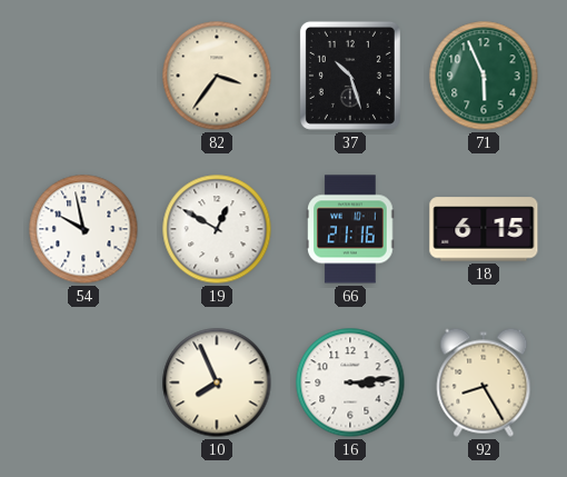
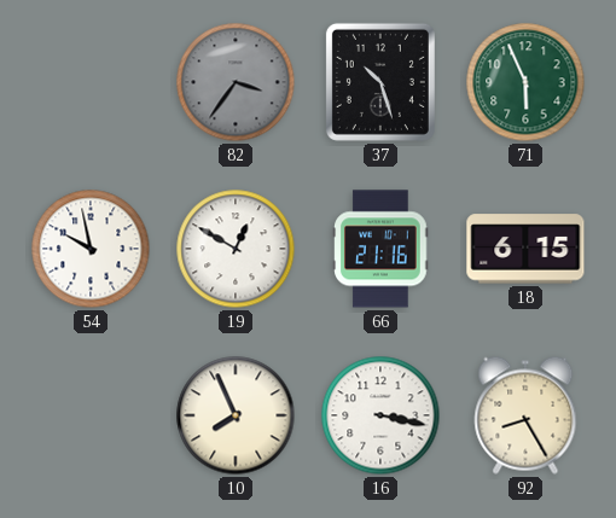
82 dial: cream -> grey
16: 3:14 -> 3:17
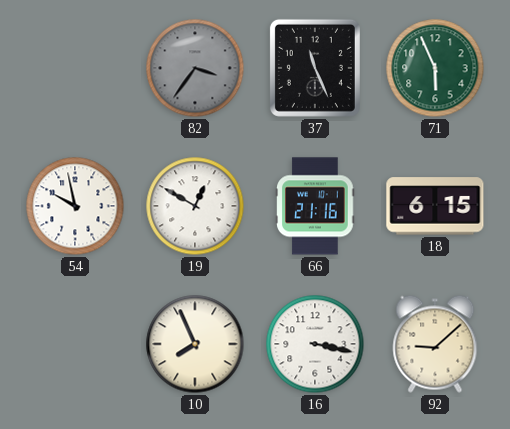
37: 10:27 -> 11:26
92: 8:25 -> 9:08
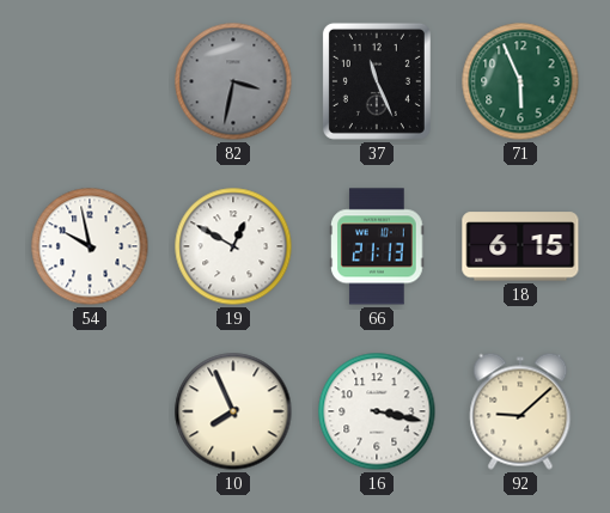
82: 3:36 -> 3:32
66: 21:16 -> 21:13
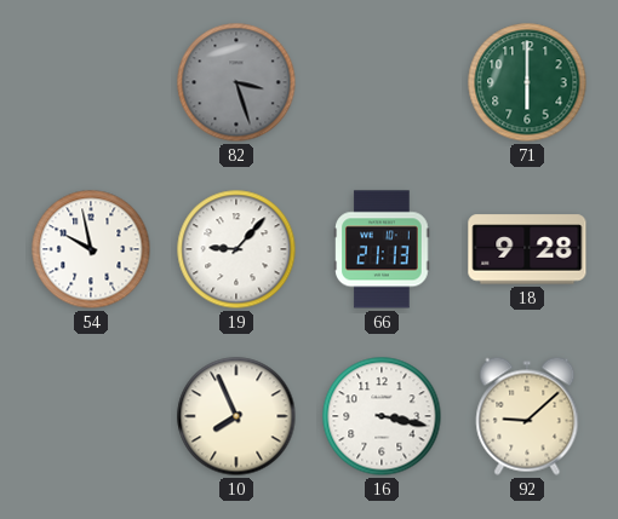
82: 3:32 -> 3:27
37: 11:26 -> none
71: 5:56 -> 6:00
19: 12:50 -> 9:07
18: 6:15 -> 9:28
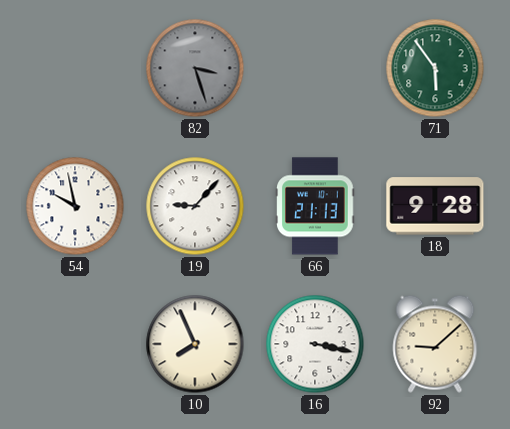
71: 6:00 -> 5:54
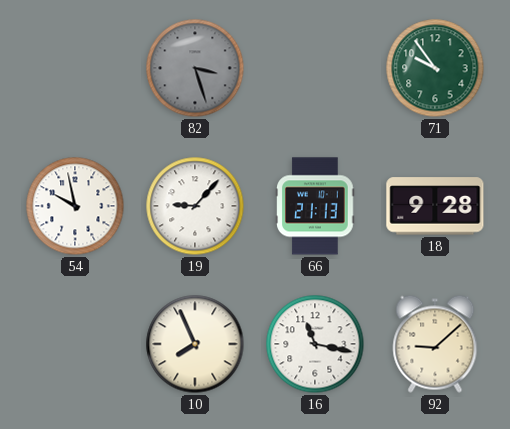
71: 5:54 -> 9:54
16: 3:17 -> 11:17
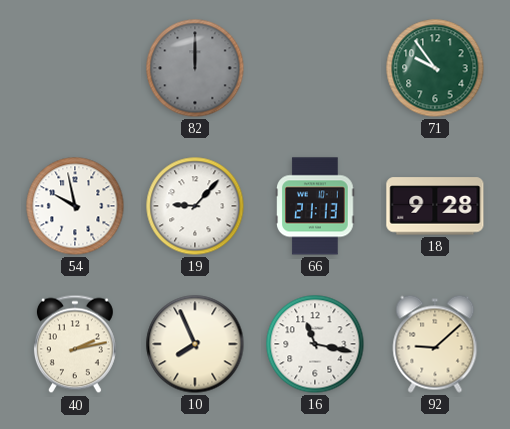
82: 3:27 -> 12:00
40: none -> 2:13
